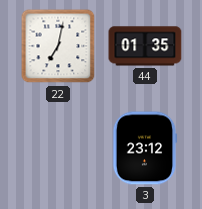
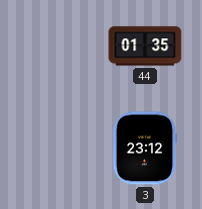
22: 7:02 -> none
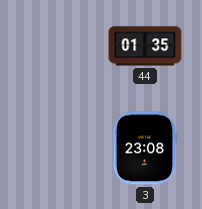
3: 23:12 -> 23:08
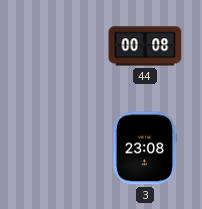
44: 01:35 -> 00:08
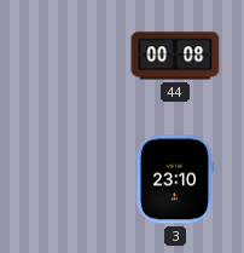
3: 23:08 -> 23:10
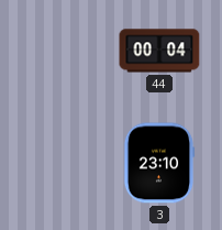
44: 00:08 -> 00:04
